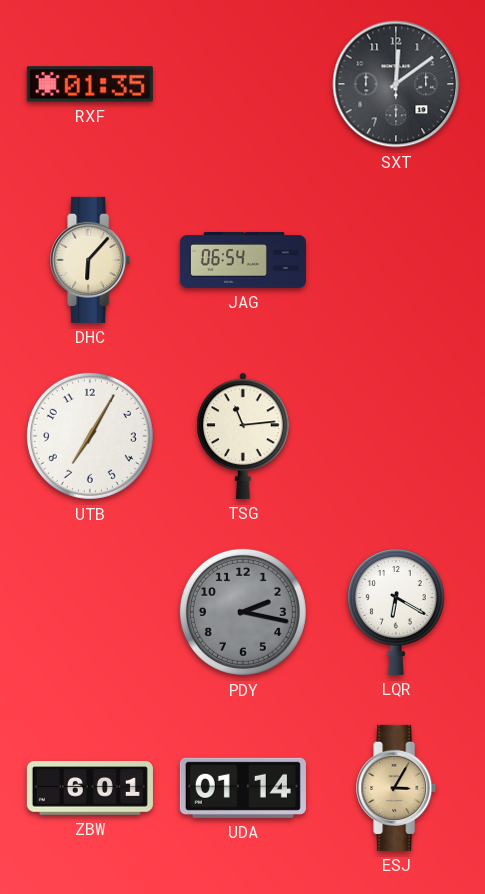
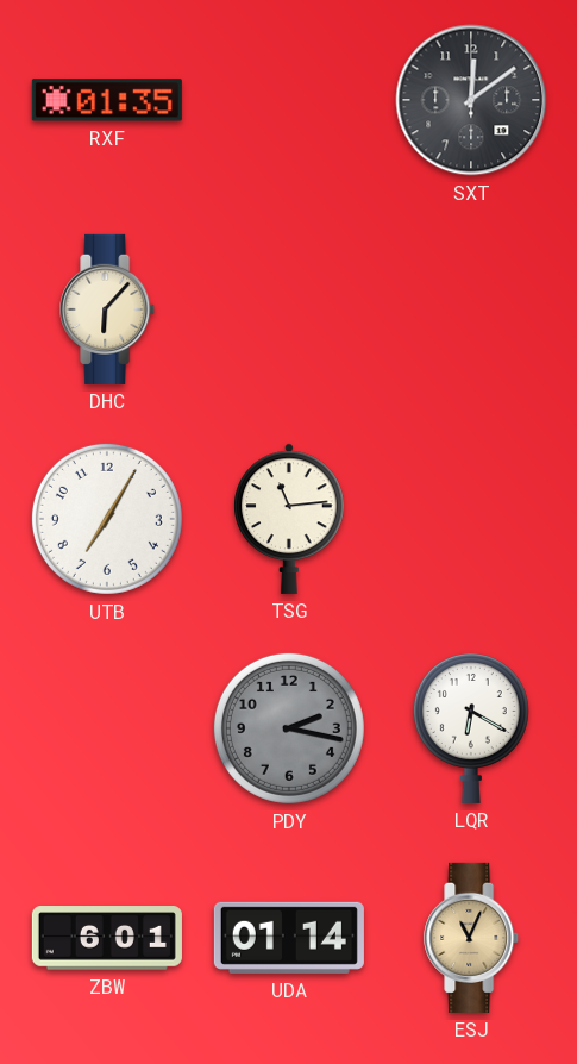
JAG: 06:54 -> none
ESJ: 3:05 -> 11:04
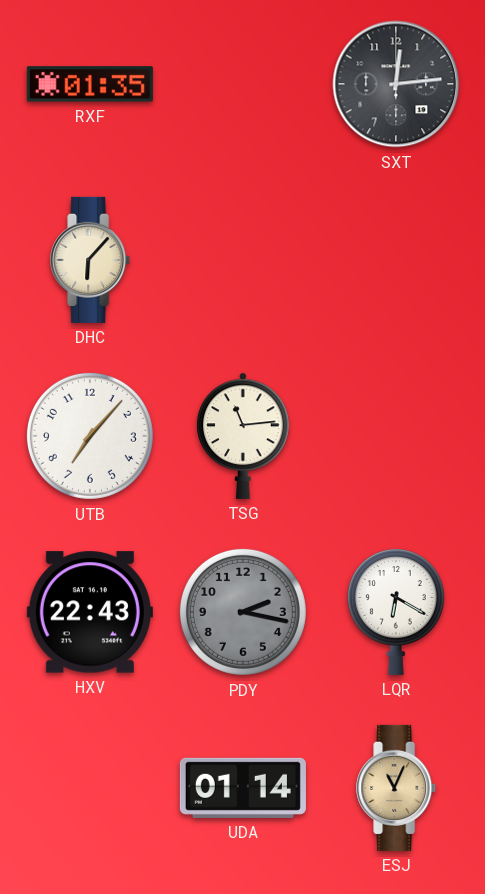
SXT: 12:09 -> 12:14
UTB: 7:05 -> 7:07
HXV: none -> 22:43
ZBW: 6:01 -> none
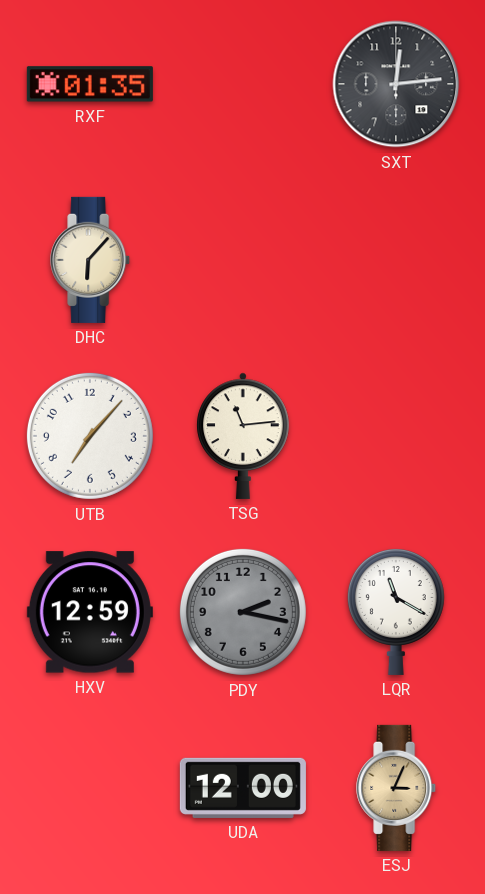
HXV: 22:43 -> 12:59
LQR: 6:20 -> 11:20
UDA: 01:14 -> 12:00
ESJ: 11:04 -> 3:04
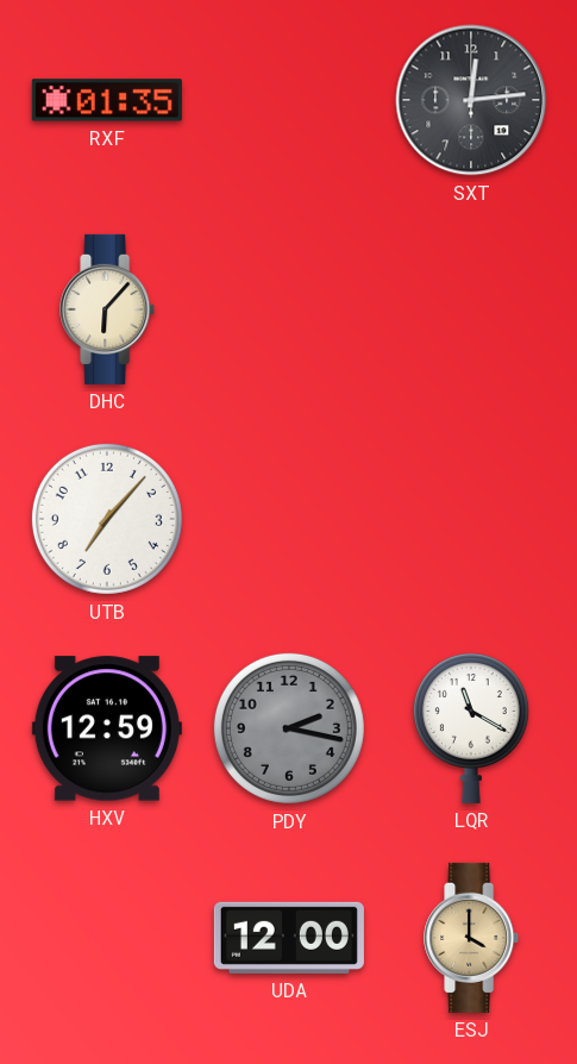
TSG: 11:14 -> none
ESJ: 3:04 -> 4:00
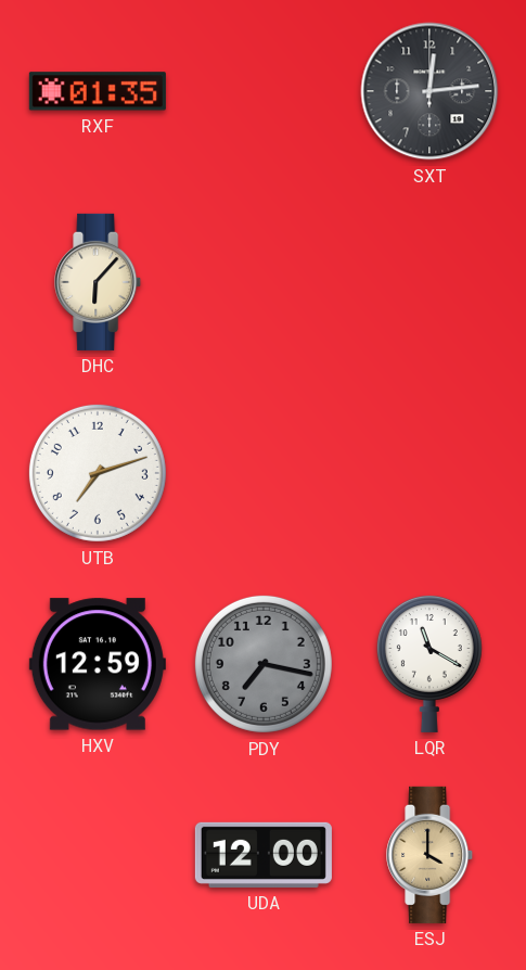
UTB: 7:07 -> 7:12
PDY: 2:17 -> 7:17
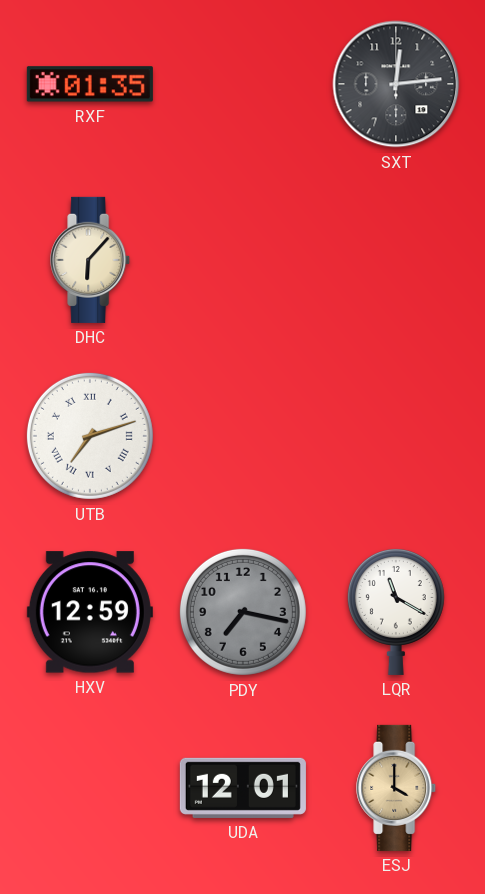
UTB numerals: Arabic -> Roman
UDA: 12:00 -> 12:01
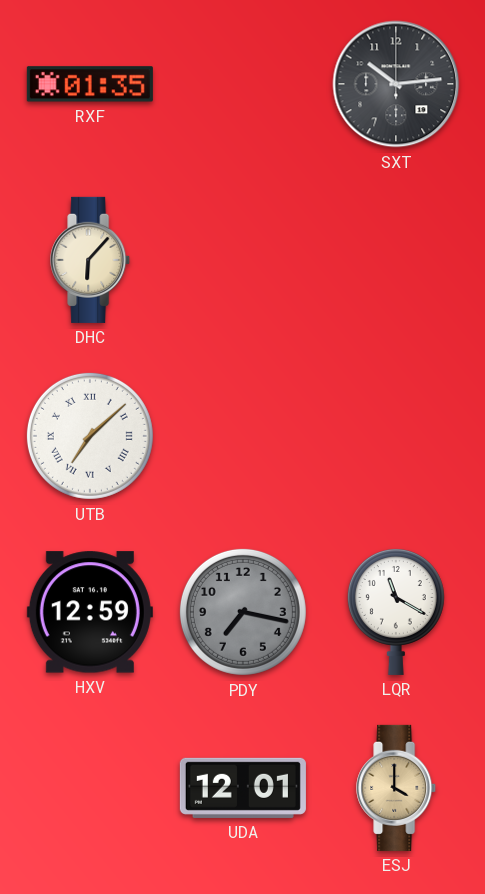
SXT: 12:14 -> 10:14
UTB: 7:12 -> 7:08
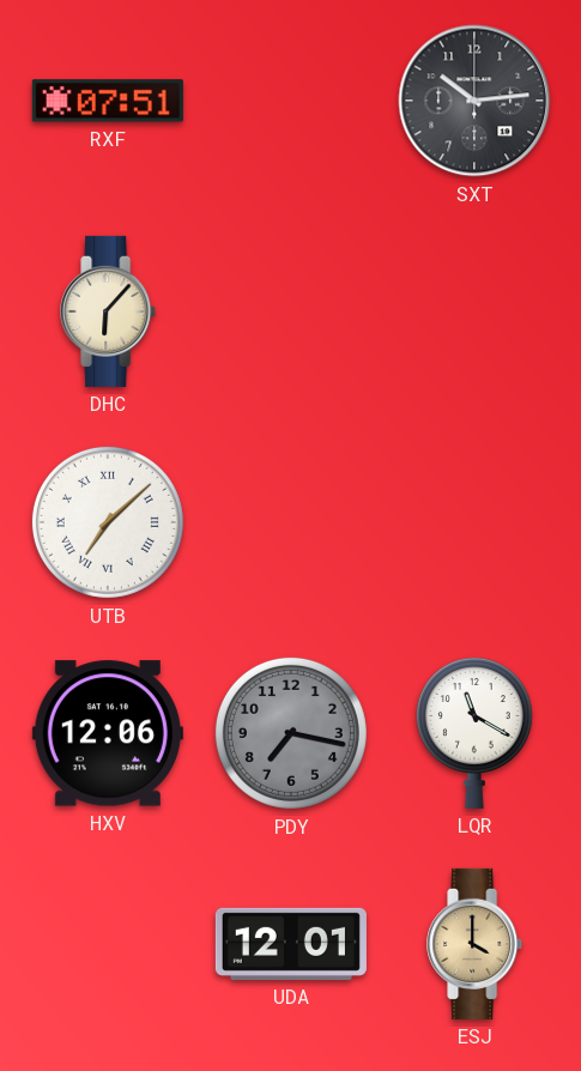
RXF: 01:35 -> 07:51
HXV: 12:59 -> 12:06
